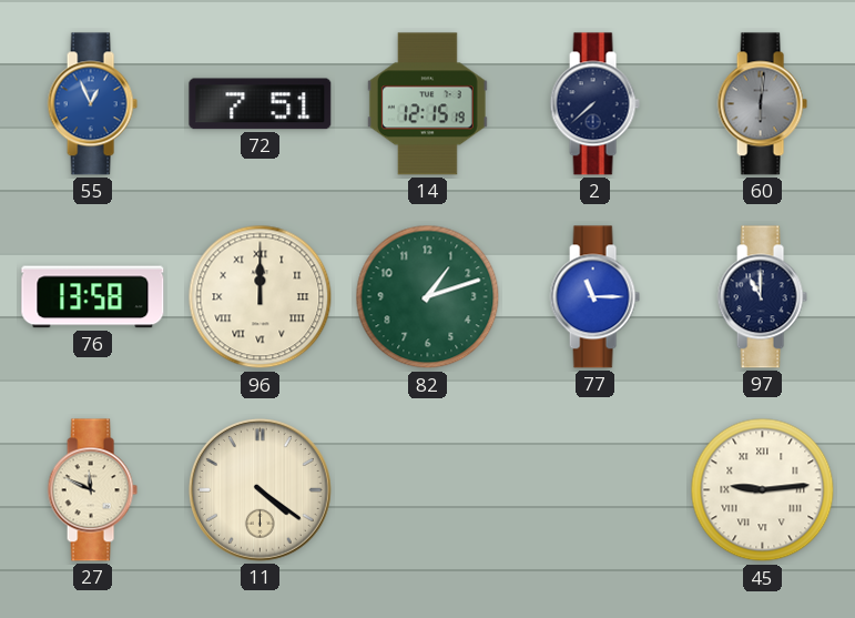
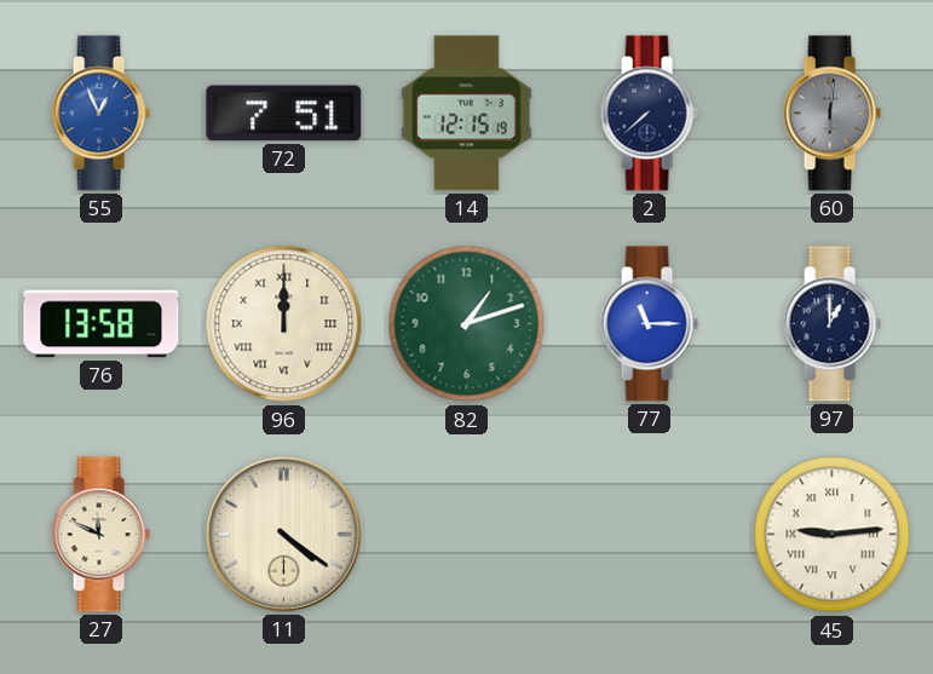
97: 11:00 -> 1:00
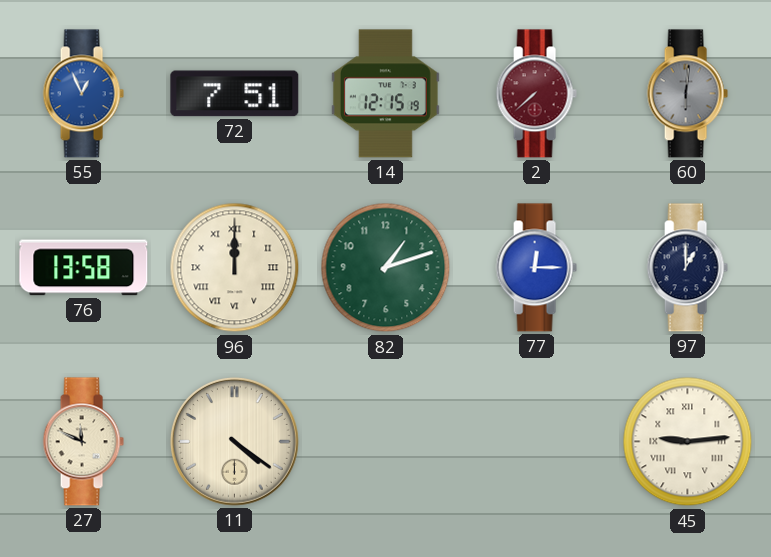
2 dial: navy -> burgundy
77: 11:15 -> 12:15
